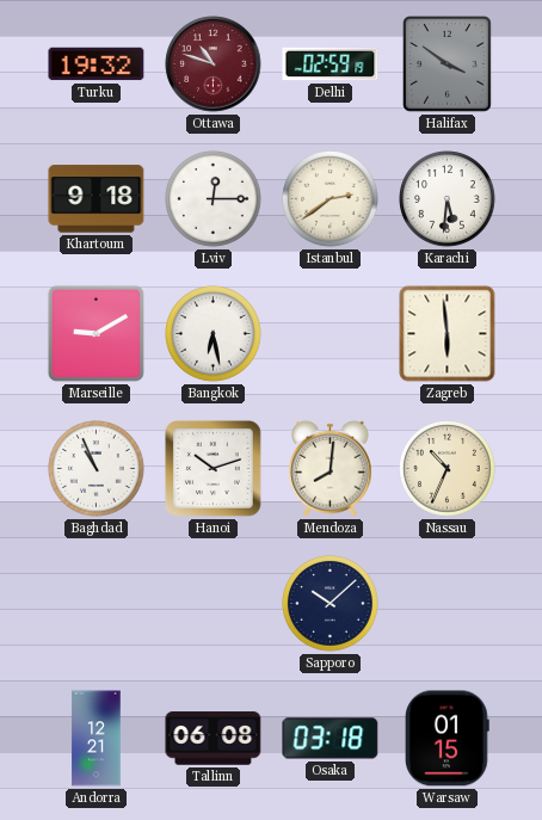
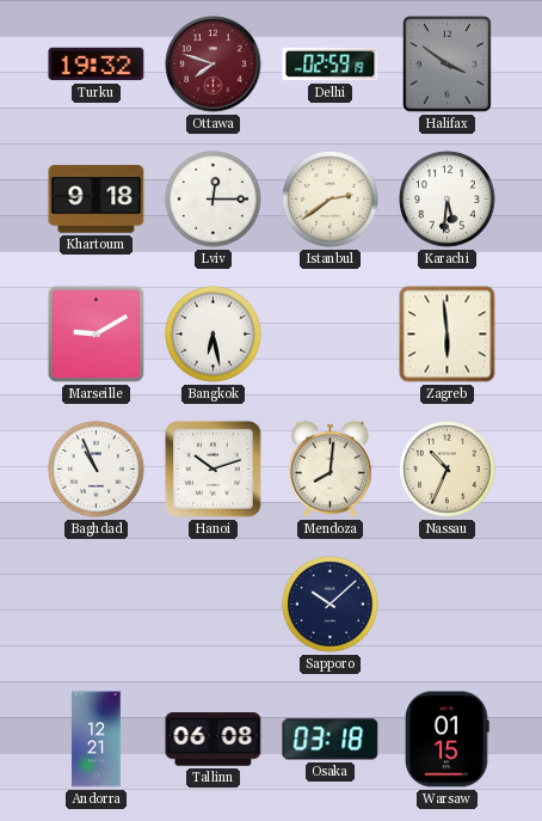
Ottawa: 10:48 -> 7:48
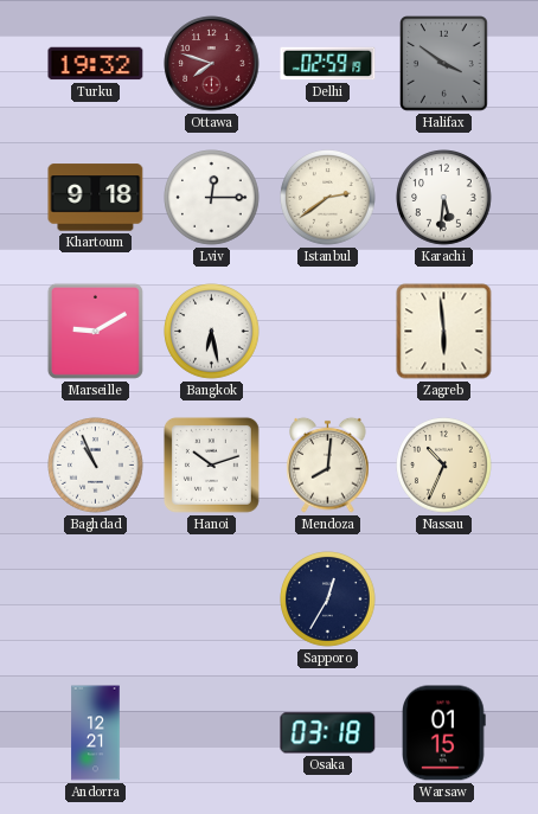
Sapporo: 10:08 -> 12:35
Tallinn: 06:08 -> none
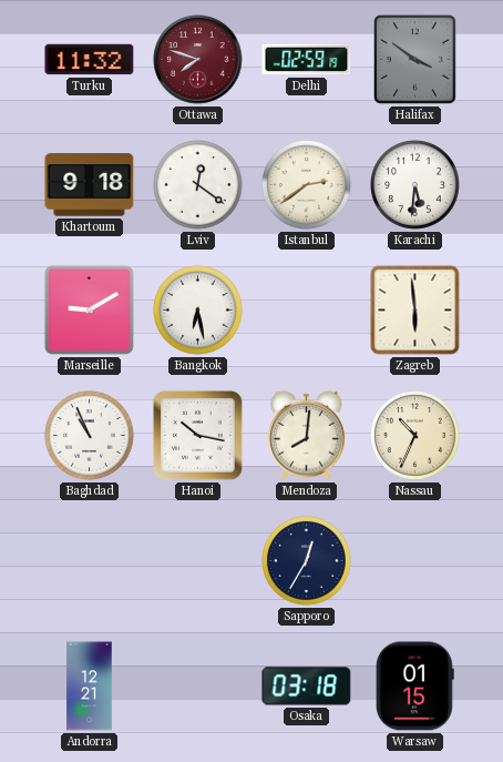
Turku: 19:32 -> 11:32
Lviv: 12:15 -> 12:21
Hanoi: 10:12 -> 10:17
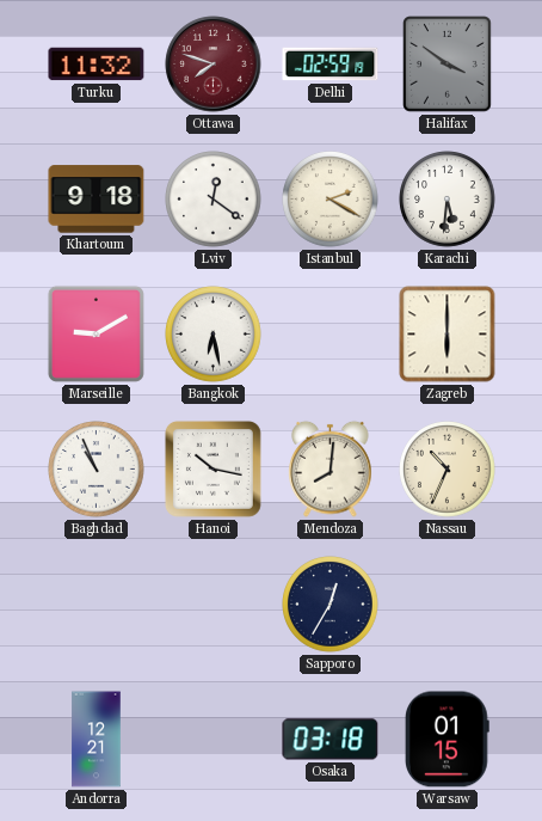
Istanbul: 2:39 -> 2:20
Zagreb: 5:59 -> 6:00
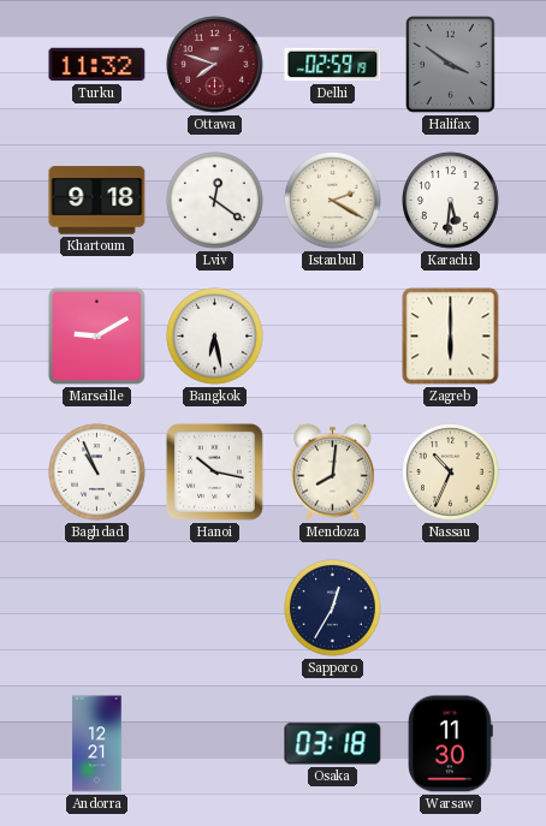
Warsaw: 01:15 -> 11:30
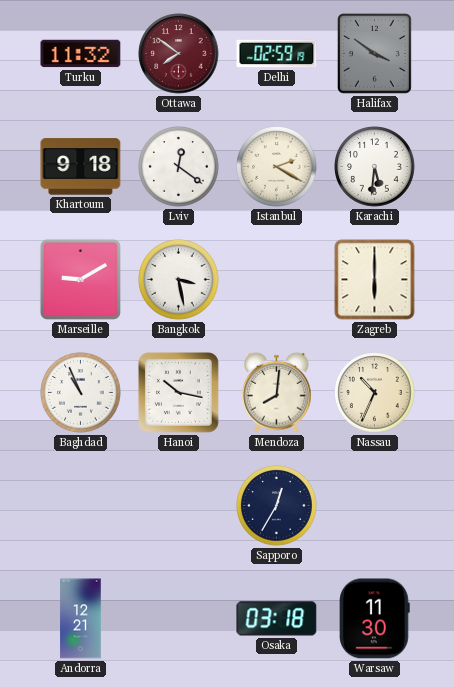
Ottawa: 7:48 -> 7:51
Bangkok: 6:28 -> 3:28
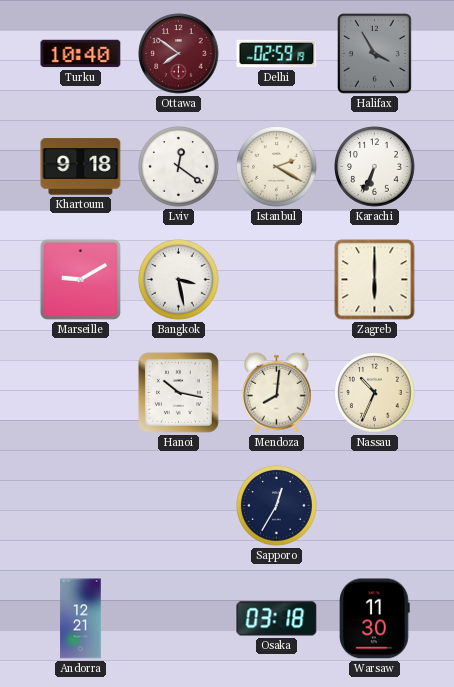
Turku: 11:32 -> 10:40
Halifax: 3:51 -> 3:55
Karachi: 5:31 -> 6:34
Baghdad: 10:56 -> none
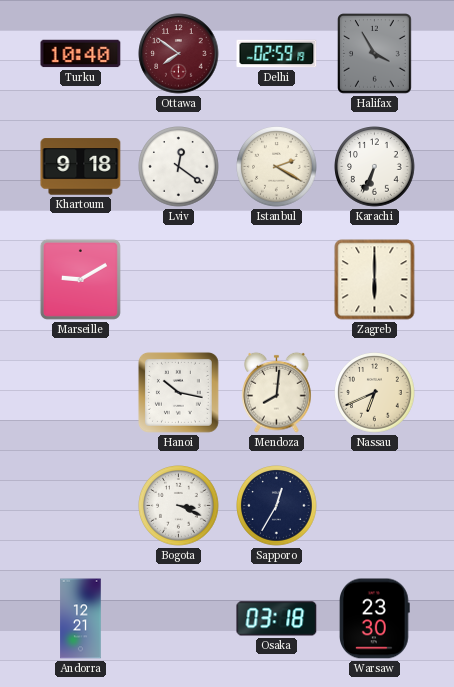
Bangkok: 3:28 -> none
Nassau: 10:34 -> 6:41
Bogota: none -> 3:19
Warsaw: 11:30 -> 23:30
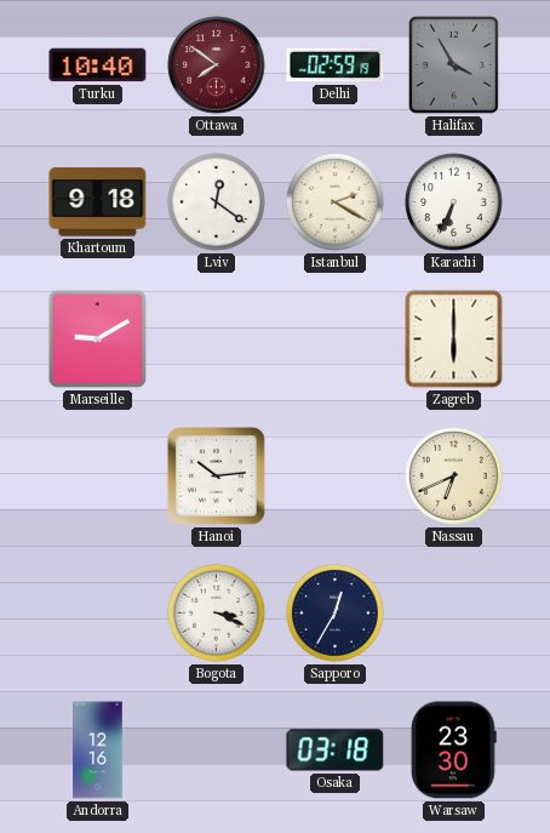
Hanoi: 10:17 -> 10:14
Mendoza: 8:01 -> none
Andorra: 12:21 -> 12:16
